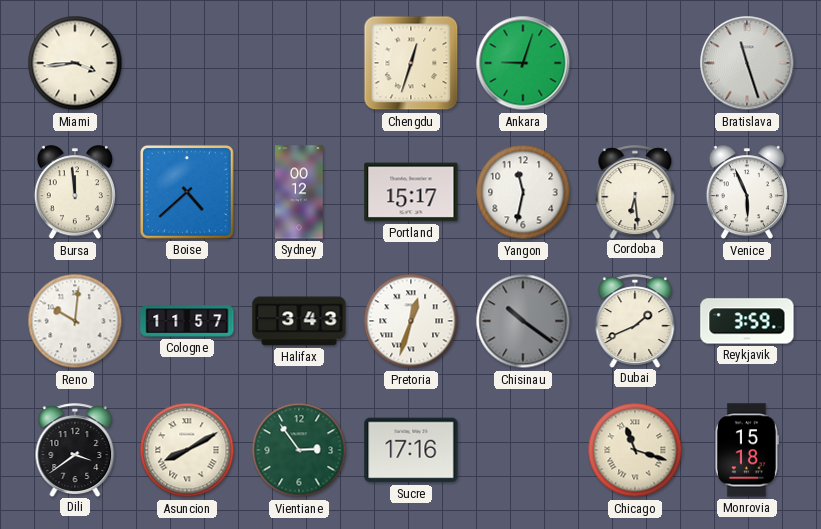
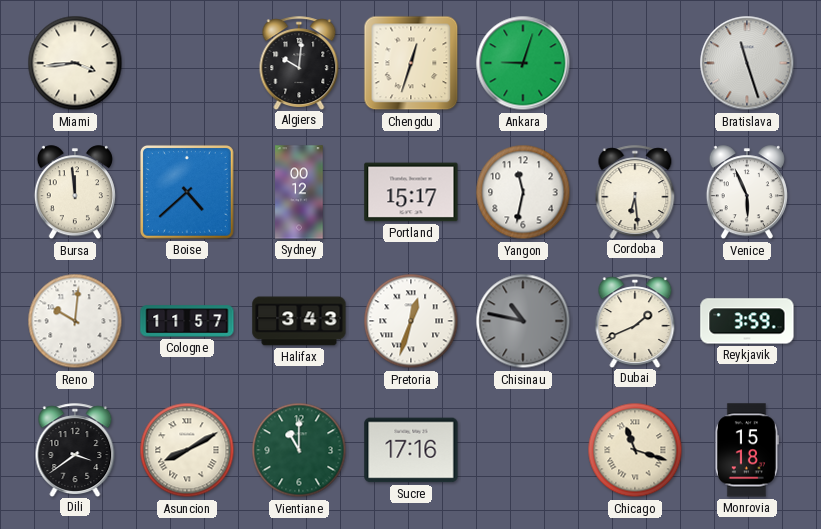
Algiers: none -> 10:01
Chisinau: 10:21 -> 10:47
Vientiane: 2:54 -> 11:00
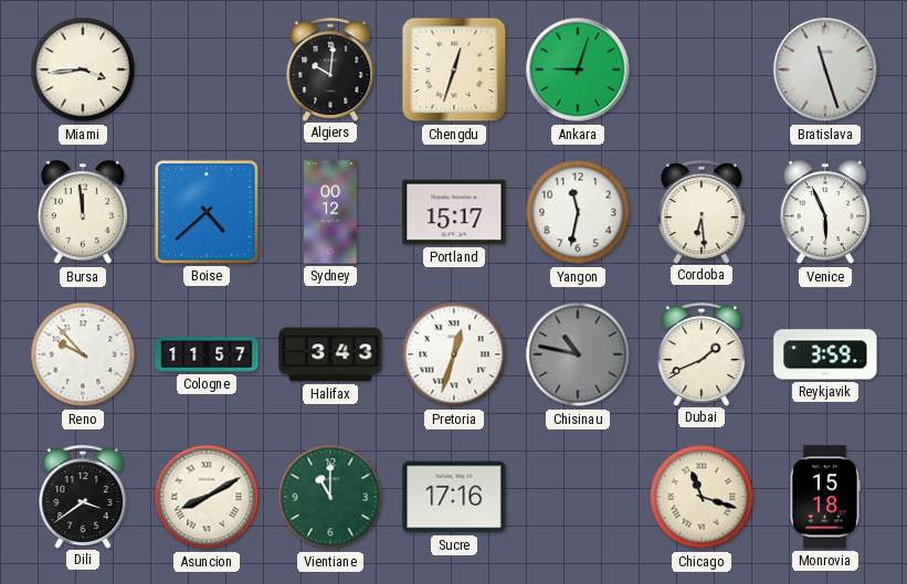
Reno: 10:01 -> 9:53
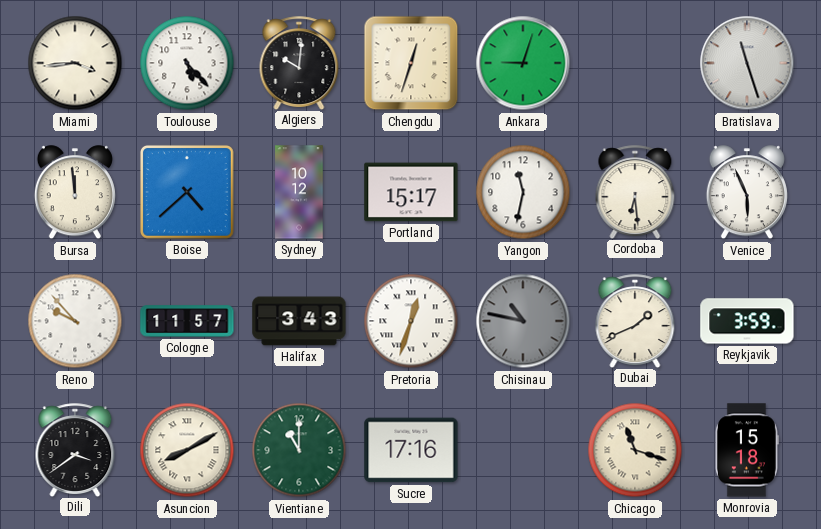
Toulouse: none -> 5:23
Sydney: 00:12 -> 10:12
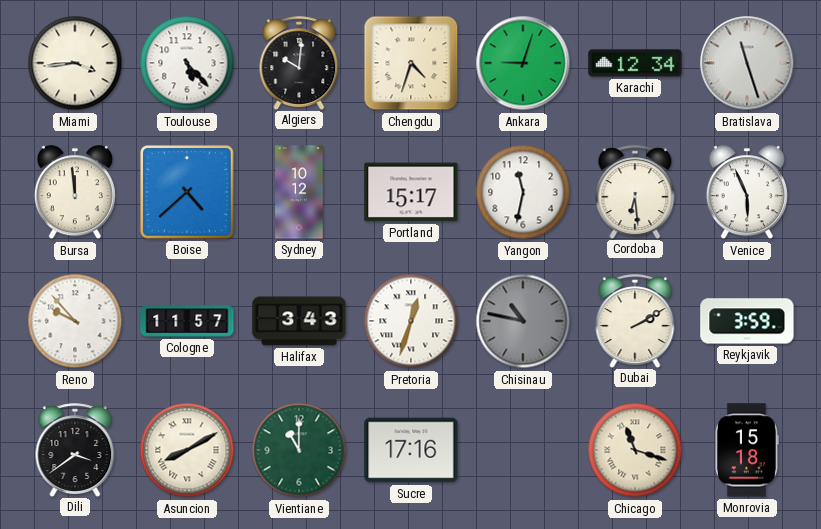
Chengdu: 12:33 -> 4:33
Karachi: none -> 12:34
Dubai: 1:41 -> 2:10
